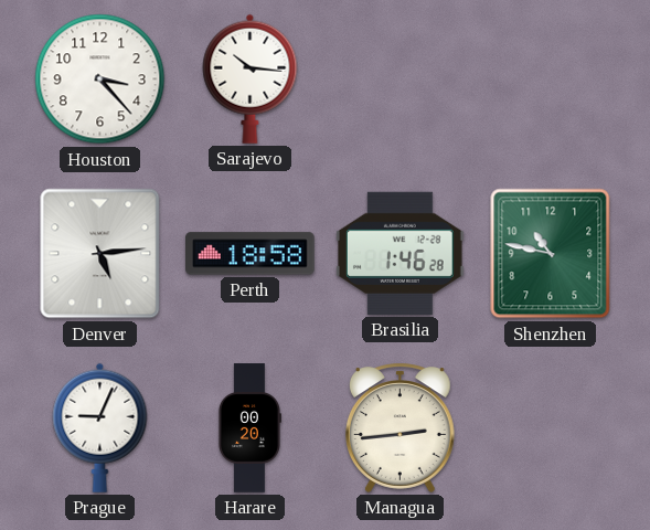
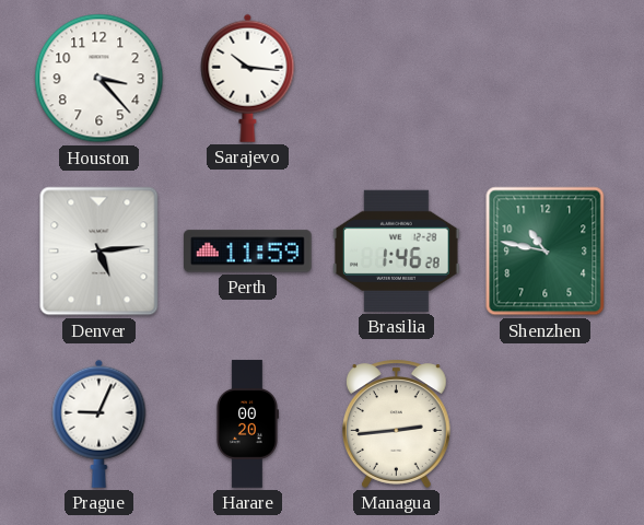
Perth: 18:58 -> 11:59
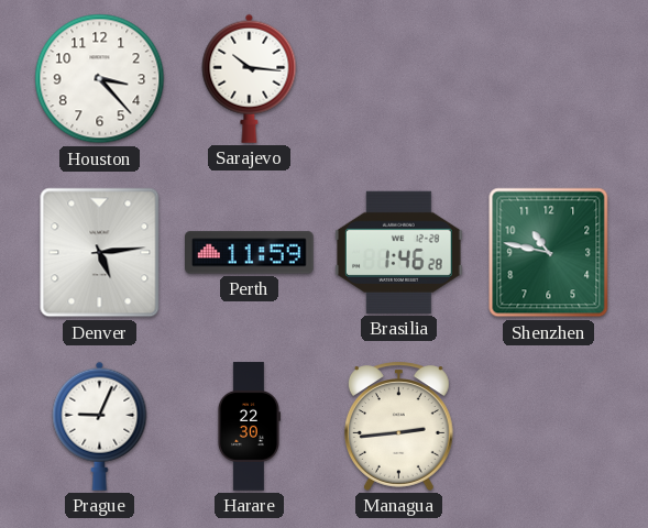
Harare: 00:20 -> 22:30
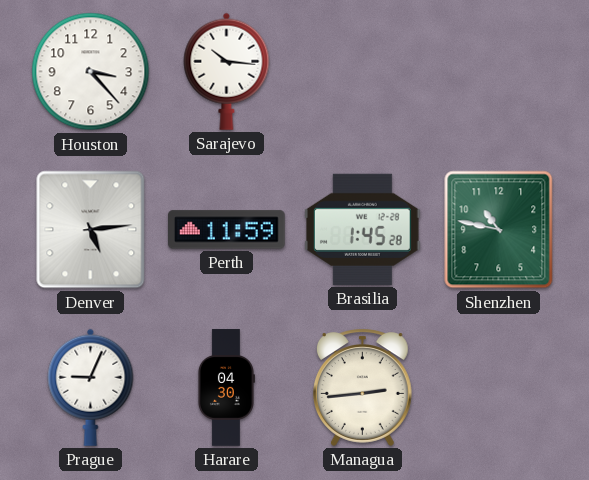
Brasilia: 1:46 -> 1:45
Harare: 22:30 -> 04:30
